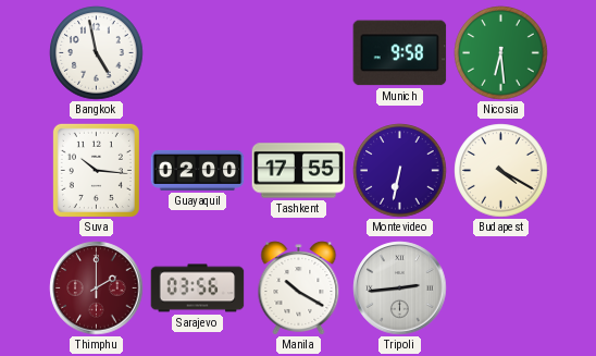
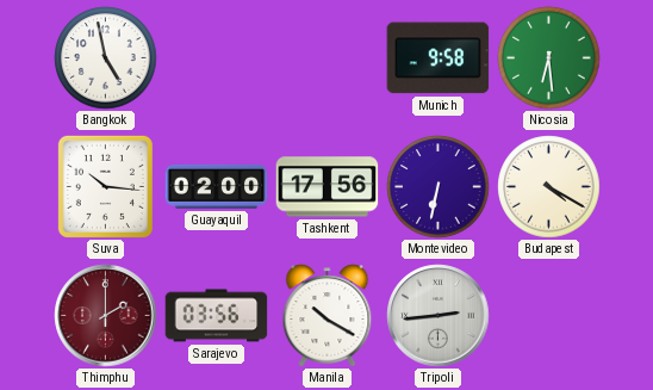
Tashkent: 17:55 -> 17:56
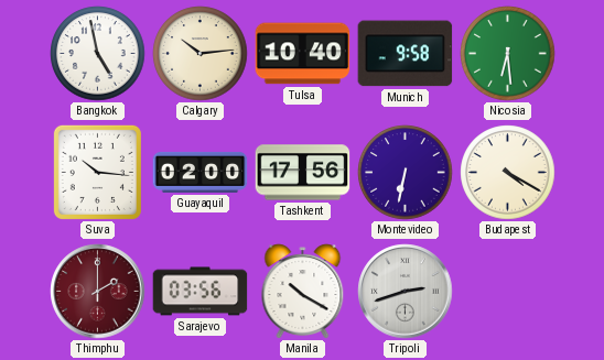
Calgary: none -> 10:14
Tulsa: none -> 10:40
Tripoli: 2:44 -> 2:42
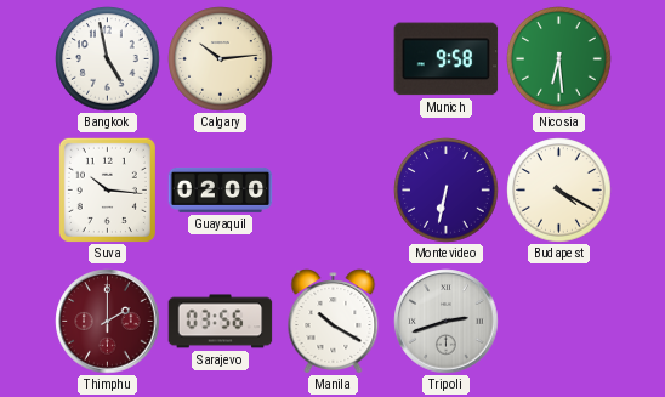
Tulsa: 10:40 -> none
Tashkent: 17:56 -> none
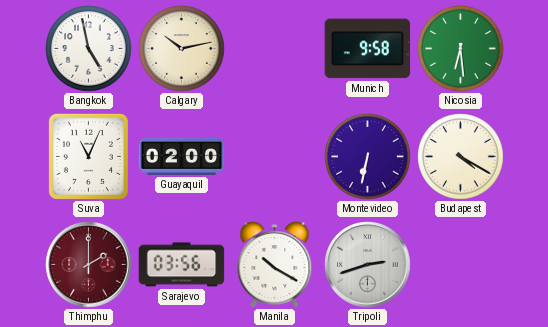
Calgary: 10:14 -> 10:13
Suva: 10:16 -> 11:04
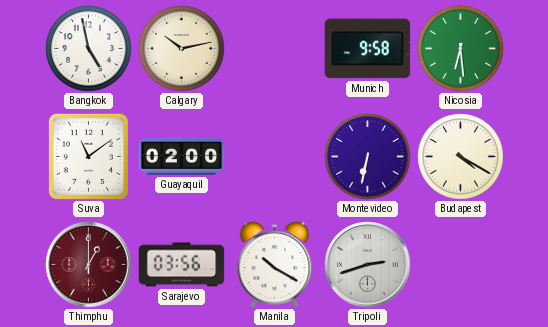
Suva: 11:04 -> 11:09
Thimphu: 2:00 -> 1:00
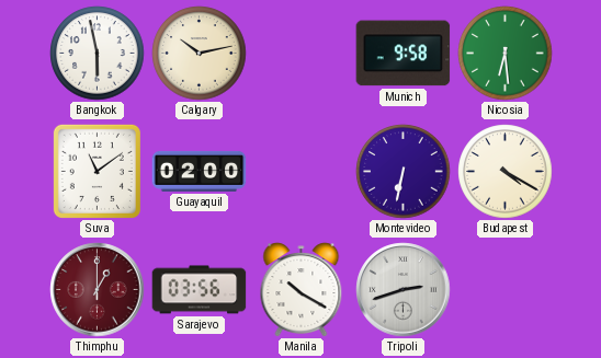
Bangkok: 4:58 -> 5:58
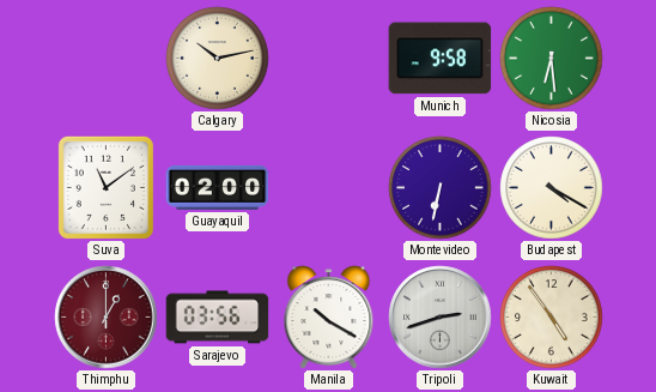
Bangkok: 5:58 -> none
Kuwait: none -> 4:54
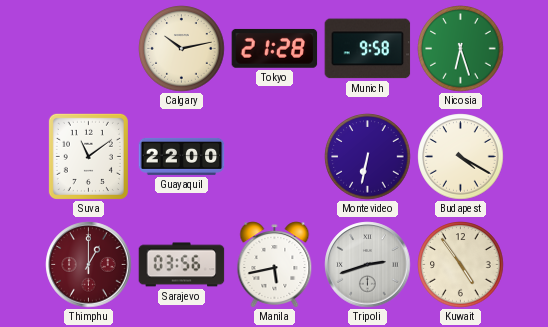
Tokyo: none -> 21:28
Nicosia: 6:29 -> 6:27
Guayaquil: 02:00 -> 22:00
Manila: 10:20 -> 5:43
